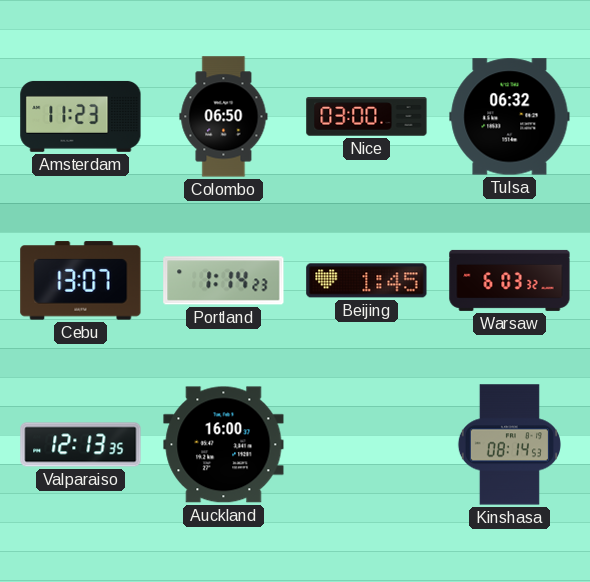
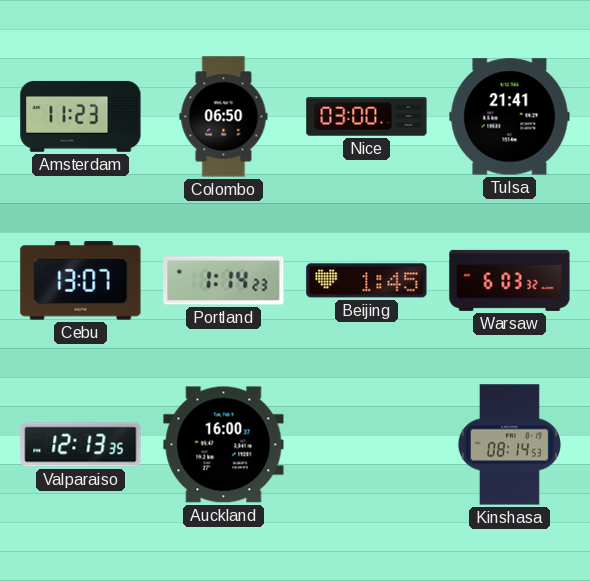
Tulsa: 06:32 -> 21:41
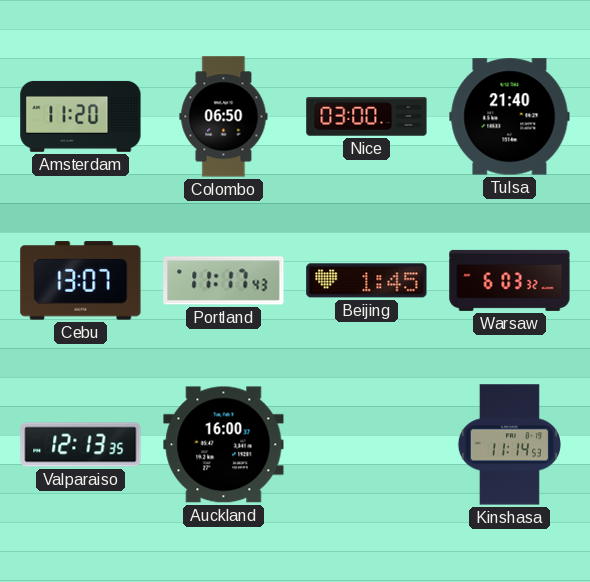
Amsterdam: 11:23 -> 11:20
Tulsa: 21:41 -> 21:40
Portland: 1:14 -> 11:17
Kinshasa: 08:14 -> 11:14
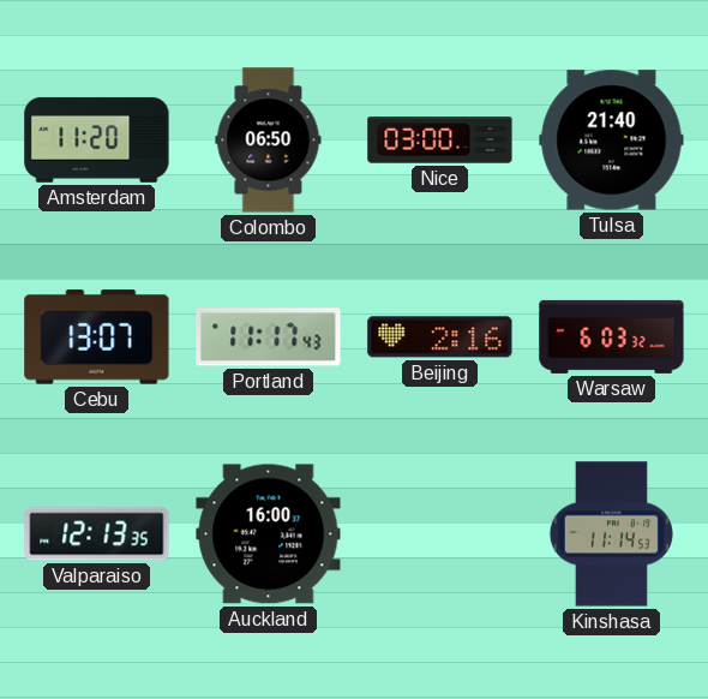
Beijing: 1:45 -> 2:16
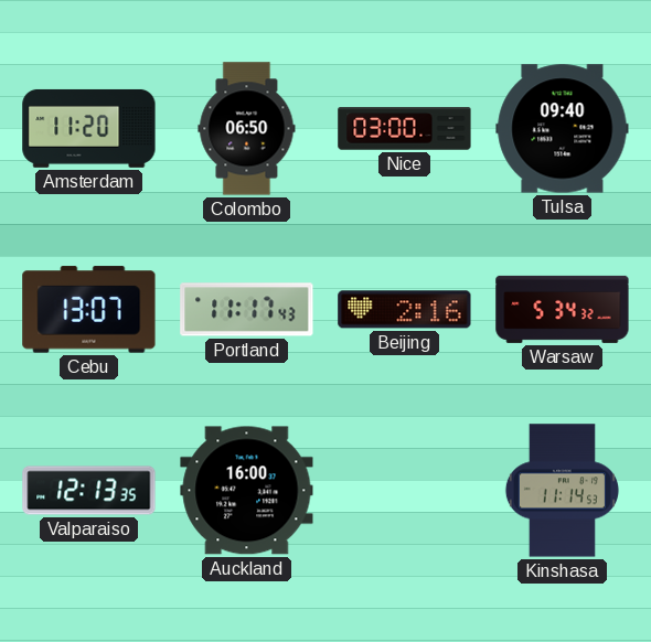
Tulsa: 21:40 -> 09:40
Warsaw: 6:03 -> 5:34
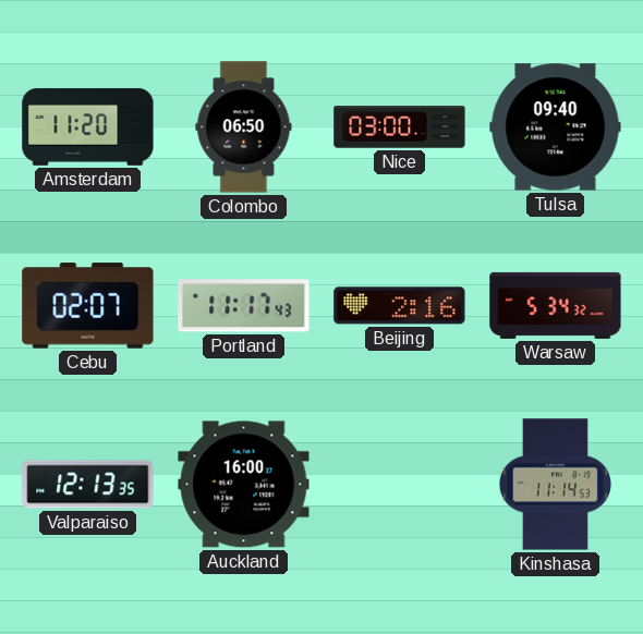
Cebu: 13:07 -> 02:07
